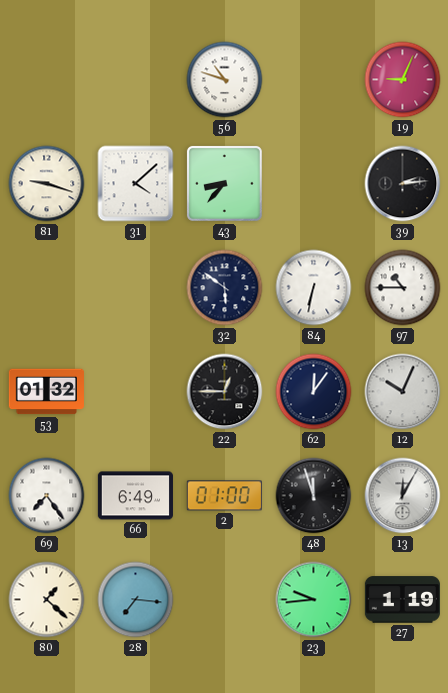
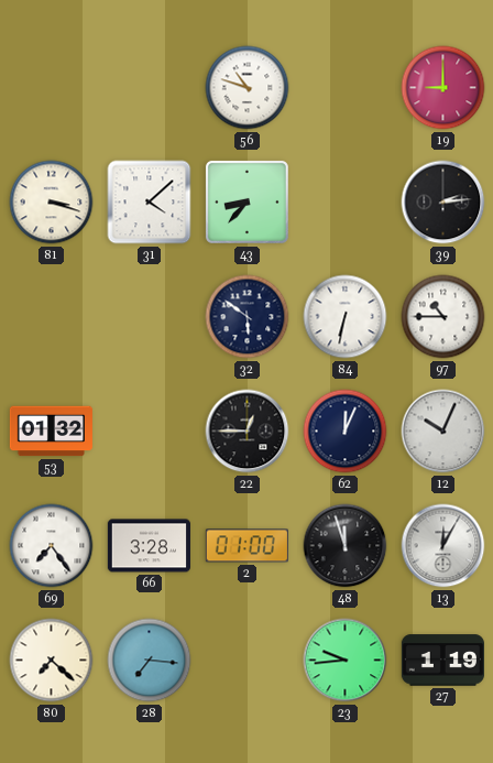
19: 9:04 -> 9:00
81: 9:18 -> 3:18
62: 12:06 -> 12:04
66: 6:49 -> 3:28
80: 1:22 -> 7:22
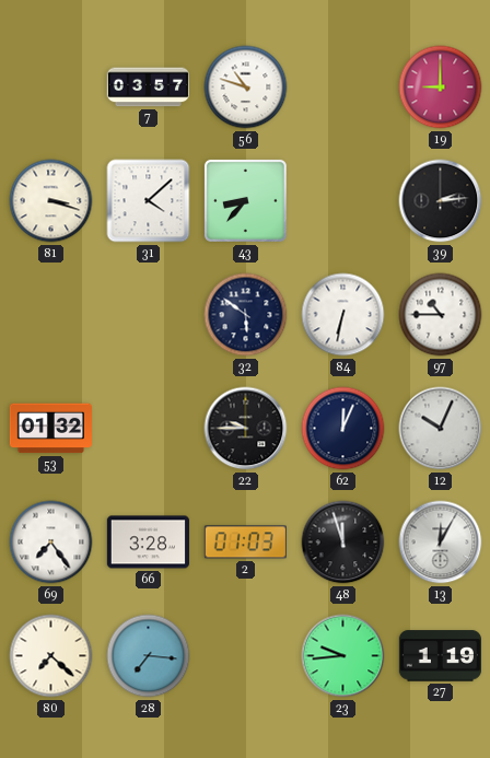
7: none -> 03:57
22: 12:45 -> 9:45
2: 01:00 -> 01:03
